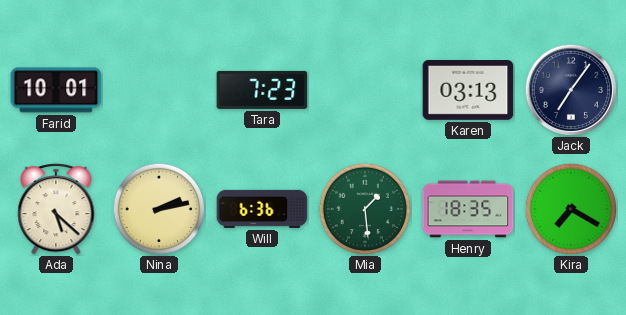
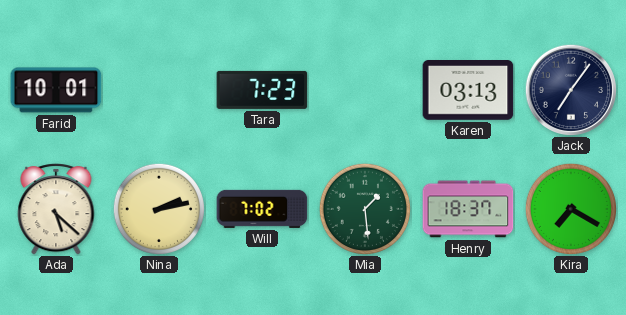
Will: 6:36 -> 7:02
Henry: 18:35 -> 18:37
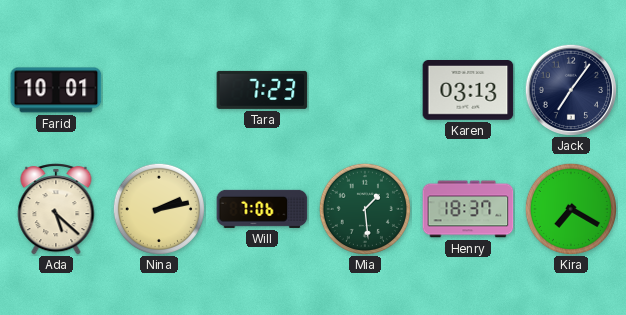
Will: 7:02 -> 7:06
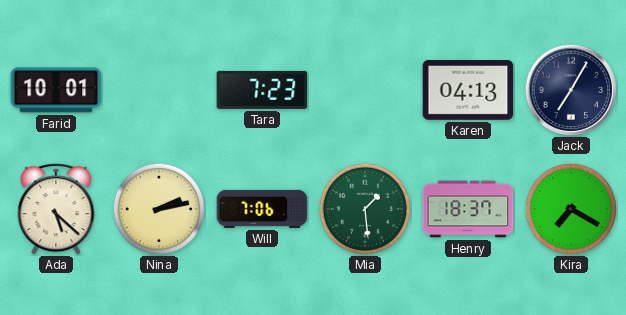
Karen: 03:13 -> 04:13
Jack: 7:06 -> 7:05
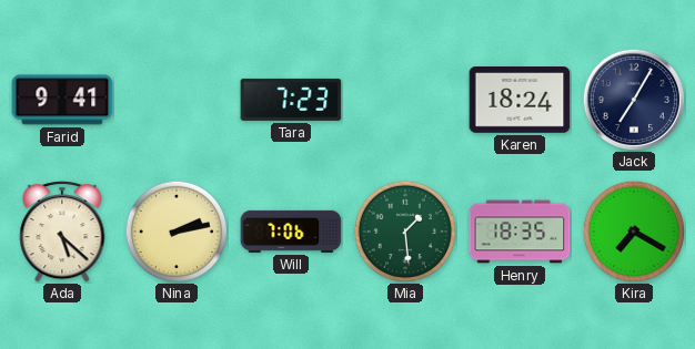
Farid: 10:01 -> 9:41
Karen: 04:13 -> 18:24
Henry: 18:37 -> 18:35
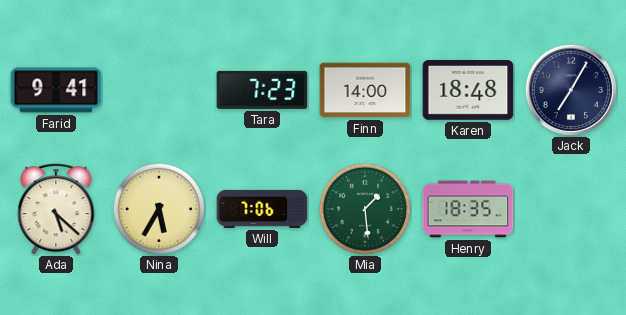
Finn: none -> 14:00
Karen: 18:24 -> 18:48
Nina: 2:13 -> 5:35
Kira: 7:20 -> none
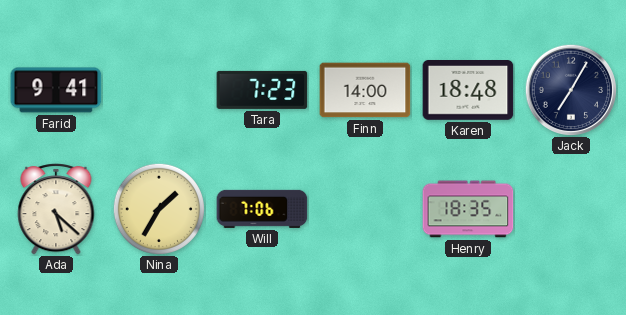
Nina: 5:35 -> 1:35
Mia: 1:29 -> none
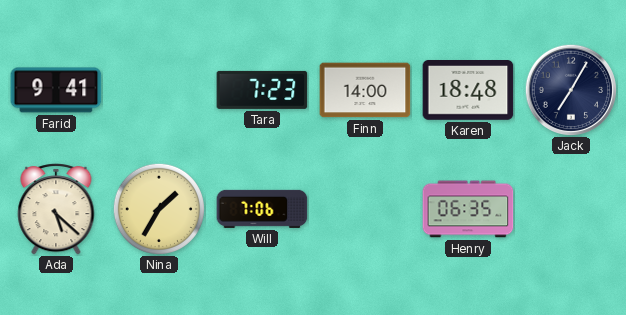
Henry: 18:35 -> 06:35
